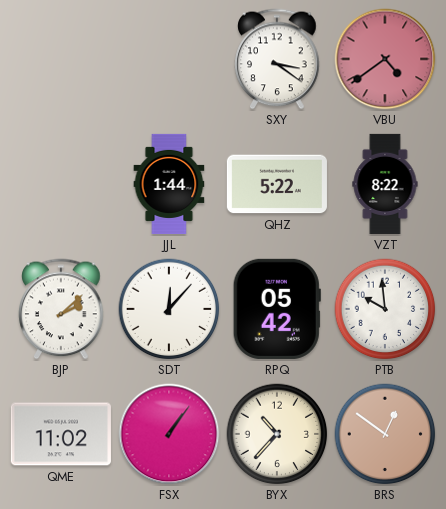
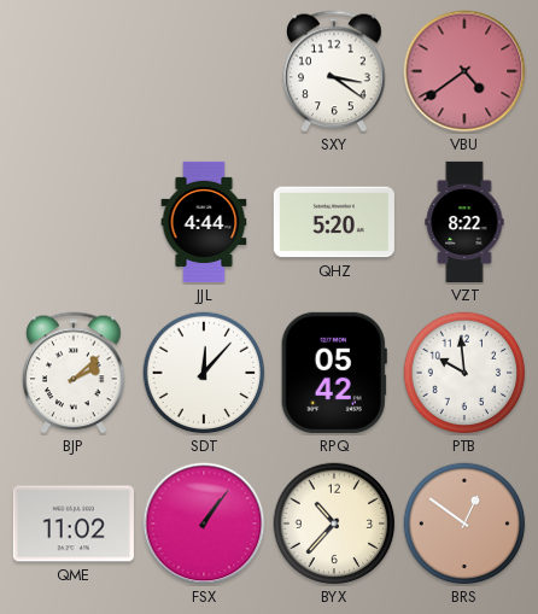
JJL: 1:44 -> 4:44
QHZ: 5:22 -> 5:20
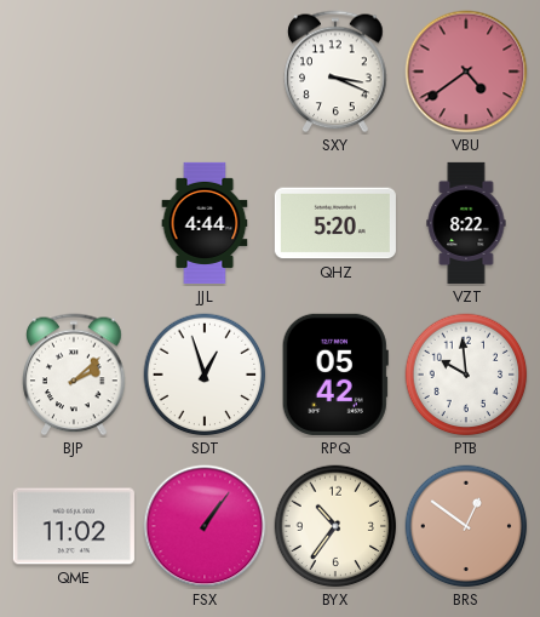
SXY: 3:21 -> 3:19
SDT: 12:07 -> 12:57
BYX: 10:37 -> 10:36
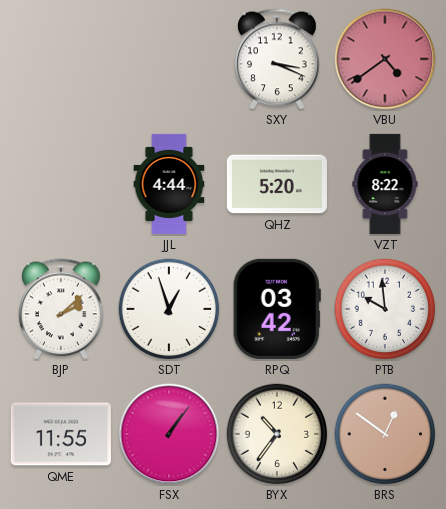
RPQ: 05:42 -> 03:42
QME: 11:02 -> 11:55
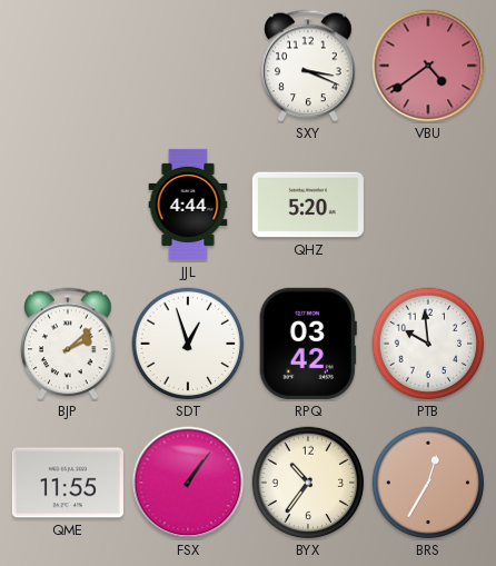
VZT: 8:22 -> none
BRS: 12:51 -> 12:35
